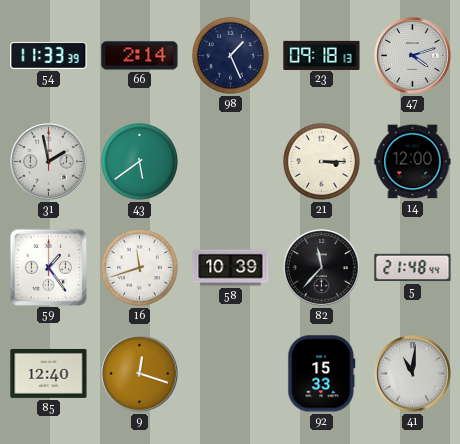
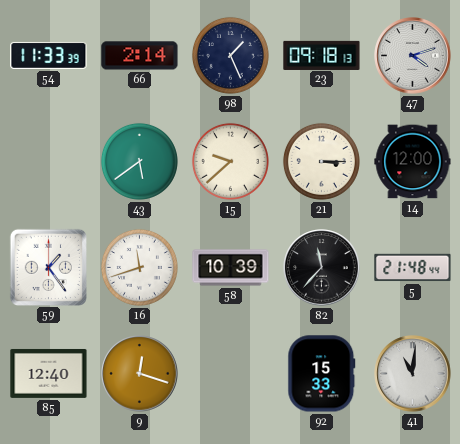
31: 1:58 -> none
15: none -> 9:38
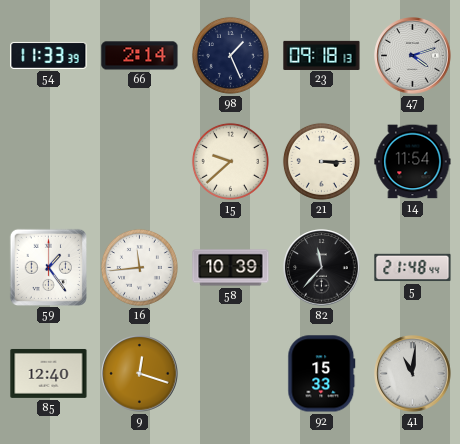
43: 5:39 -> none
14: 12:00 -> 11:54
16: 11:42 -> 11:44
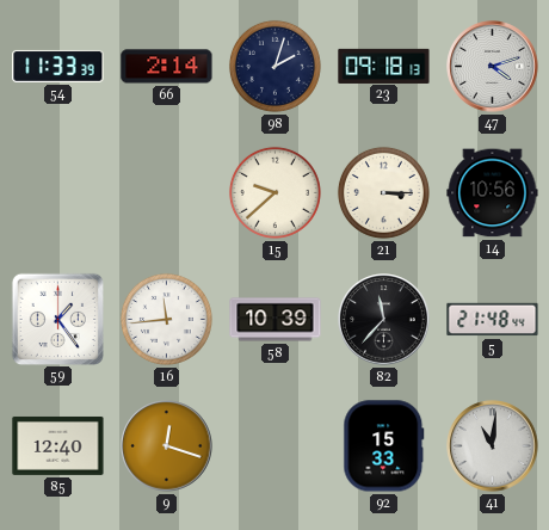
98: 1:26 -> 2:03
14: 11:54 -> 10:56
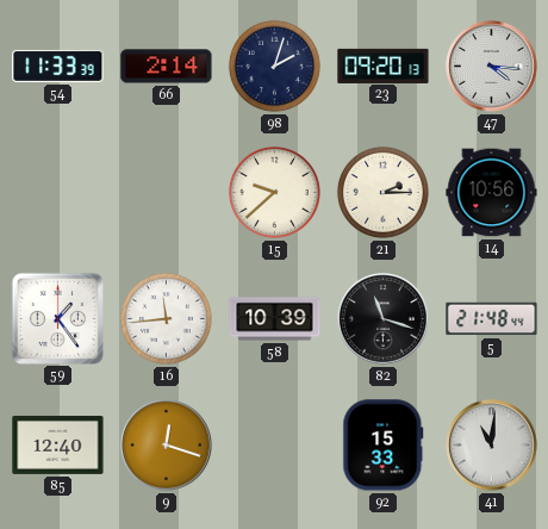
23: 09:18 -> 09:20
47: 4:12 -> 4:16
21: 3:15 -> 2:15
82: 11:37 -> 11:18
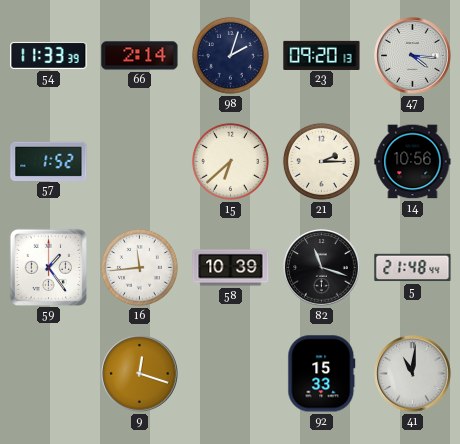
57: none -> 1:52
15: 9:38 -> 6:38
85: 12:40 -> none
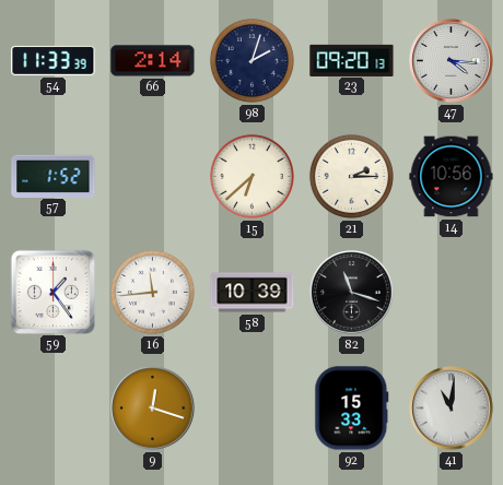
5: 21:48 -> none
